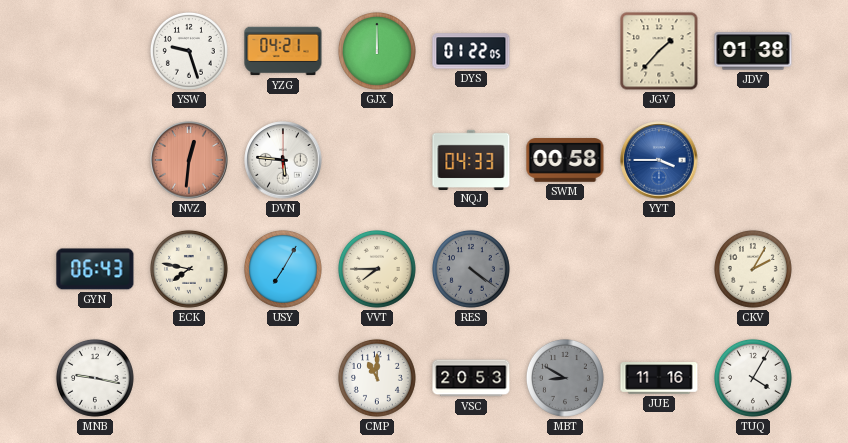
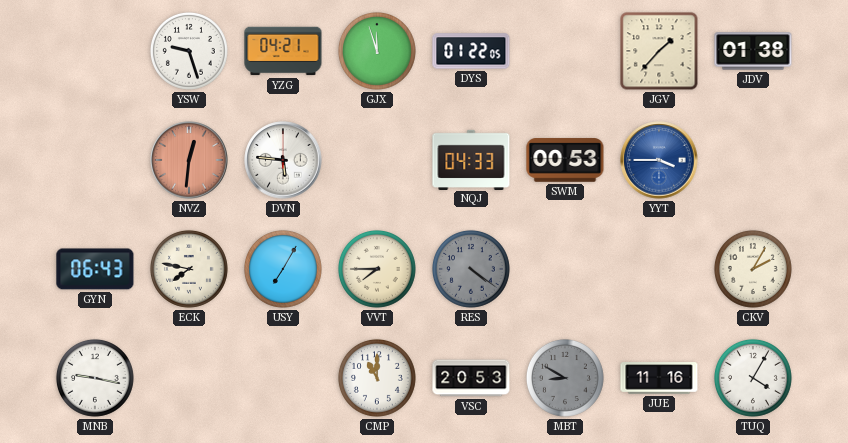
GJX: 12:00 -> 11:57
SWM: 00:58 -> 00:53
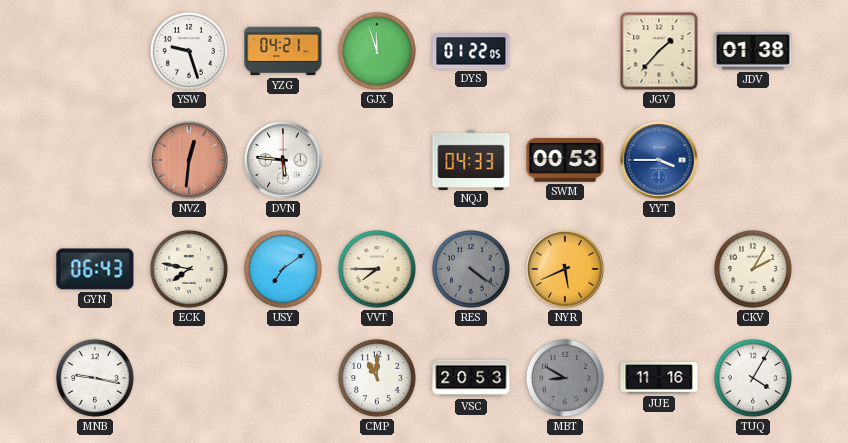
USY: 7:05 -> 7:09
NYR: none -> 5:41
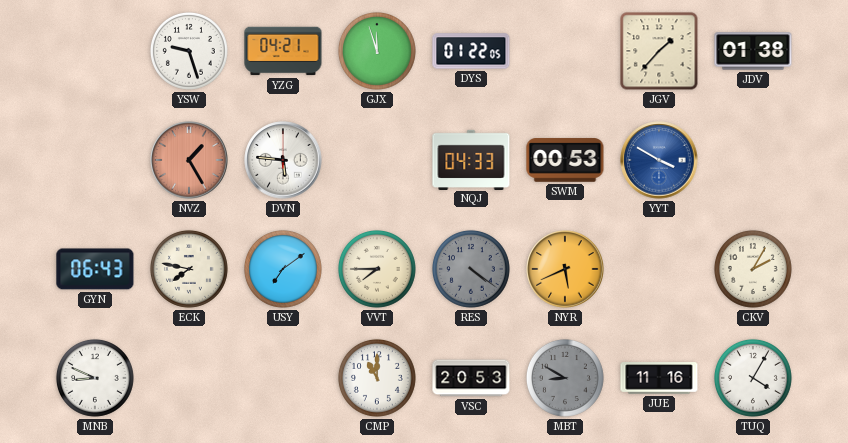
NVZ: 12:31 -> 1:25
YYT: 3:45 -> 3:50
MNB: 9:17 -> 8:49
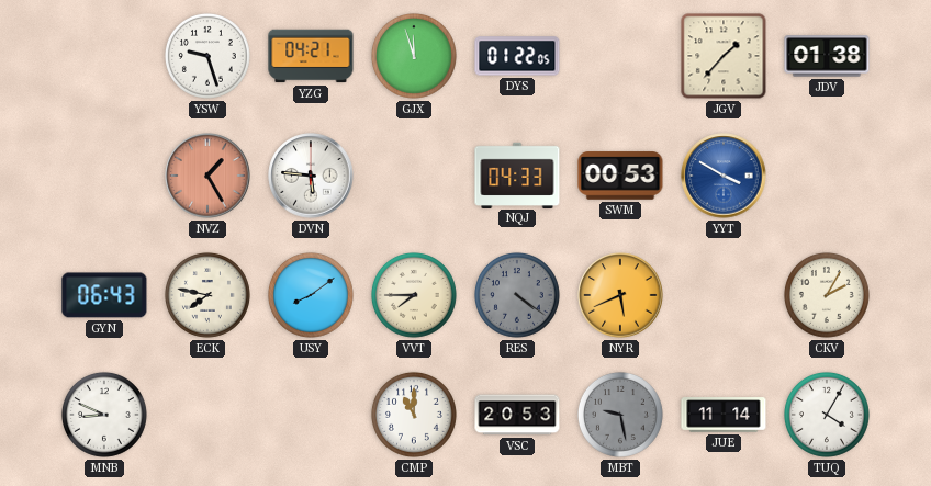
USY: 7:09 -> 8:09
MBT: 8:50 -> 9:28
JUE: 11:16 -> 11:14
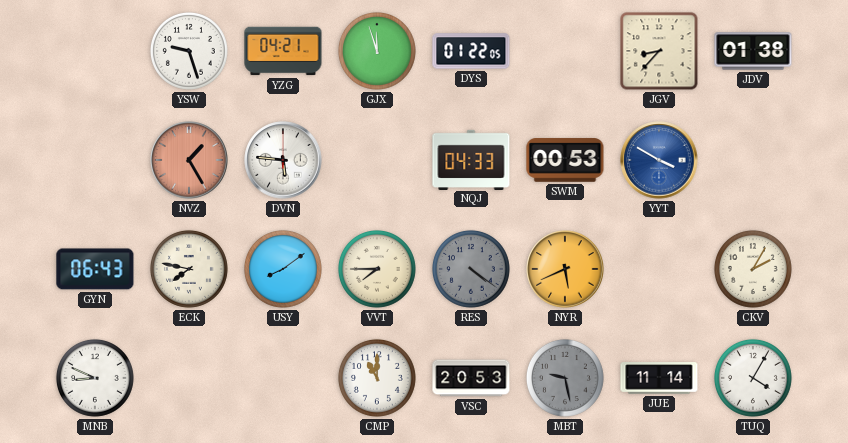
JGV: 1:37 -> 8:37
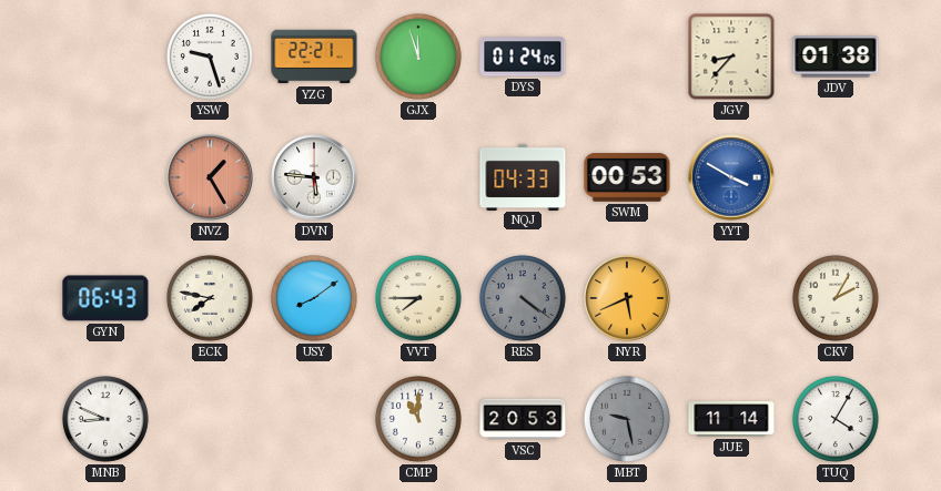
YZG: 04:21 -> 22:21
DYS: 01:22 -> 01:24
